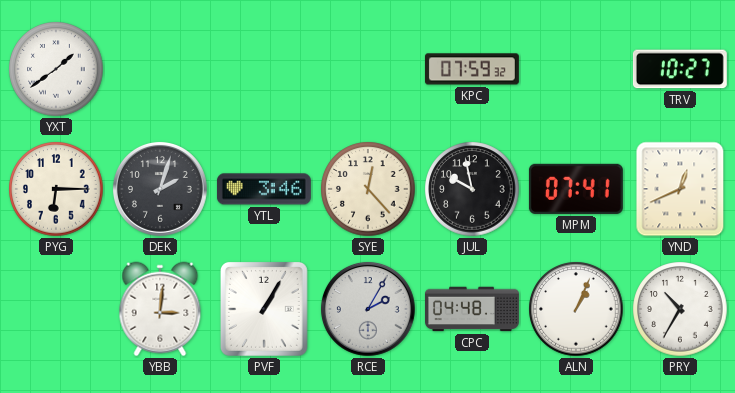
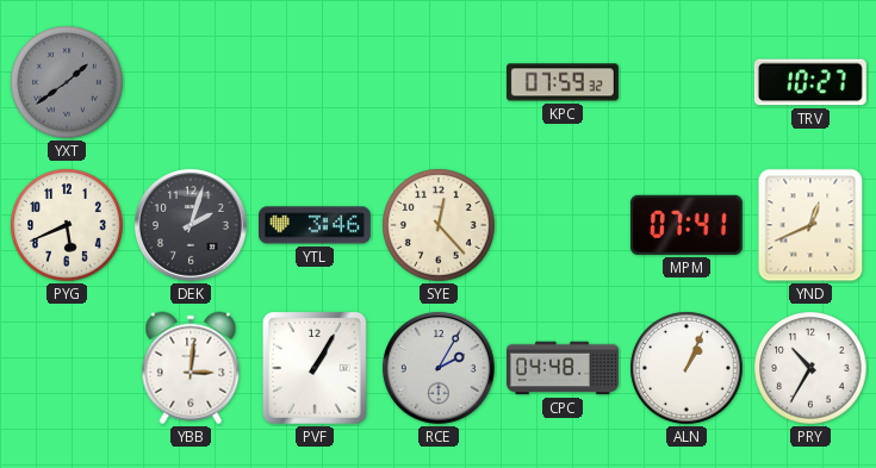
YXT dial: white -> grey
PYG: 6:15 -> 5:41
JUL: 9:58 -> none
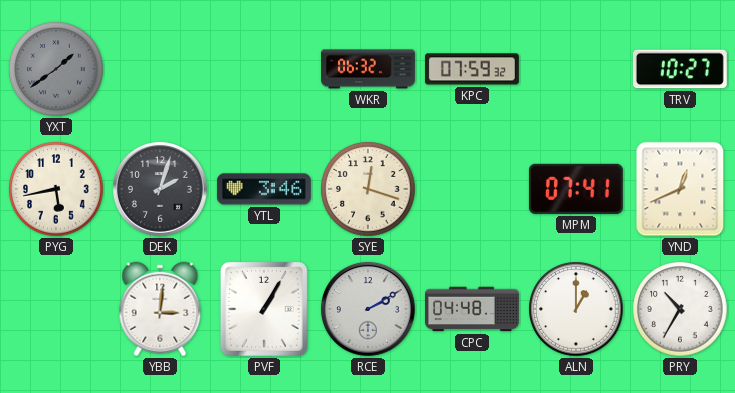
WKR: none -> 06:32
PYG: 5:41 -> 5:43
SYE: 12:23 -> 12:18
RCE: 2:05 -> 2:10
ALN: 1:04 -> 1:00
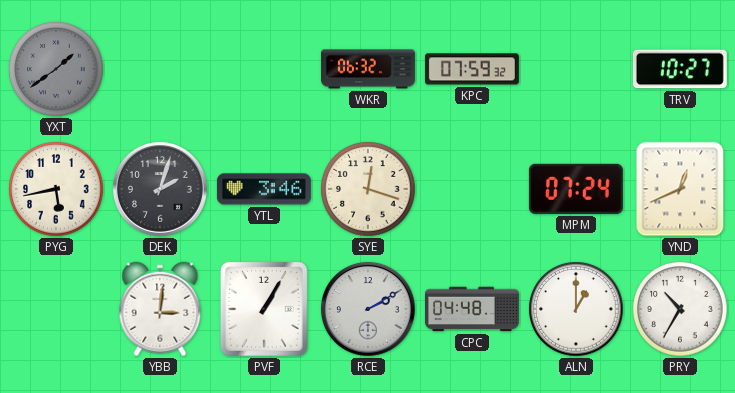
MPM: 07:41 -> 07:24
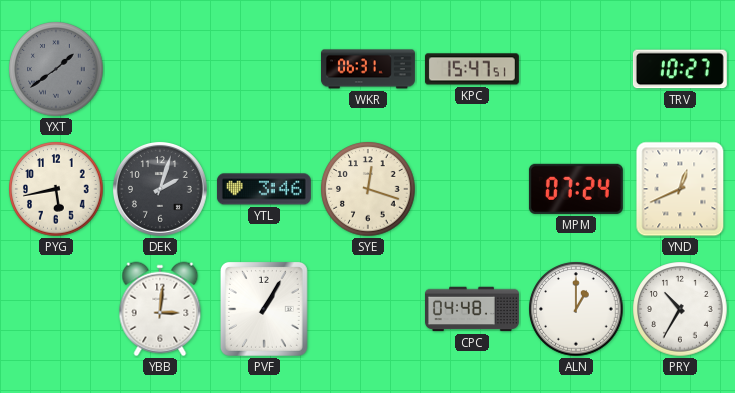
WKR: 06:32 -> 06:31
KPC: 07:59 -> 15:47
RCE: 2:10 -> none
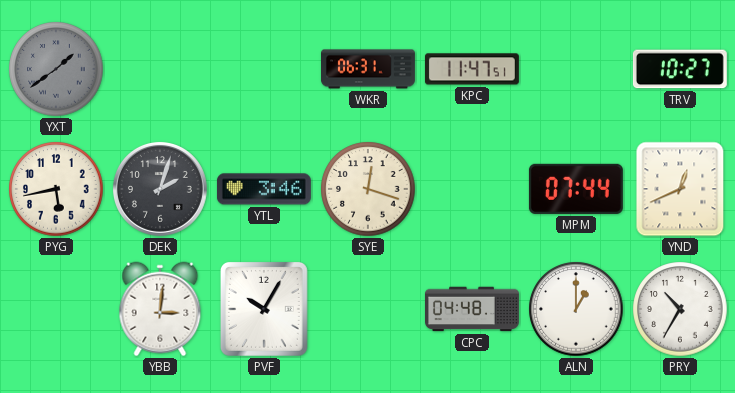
KPC: 15:47 -> 11:47
MPM: 07:24 -> 07:44
PVF: 1:05 -> 10:05
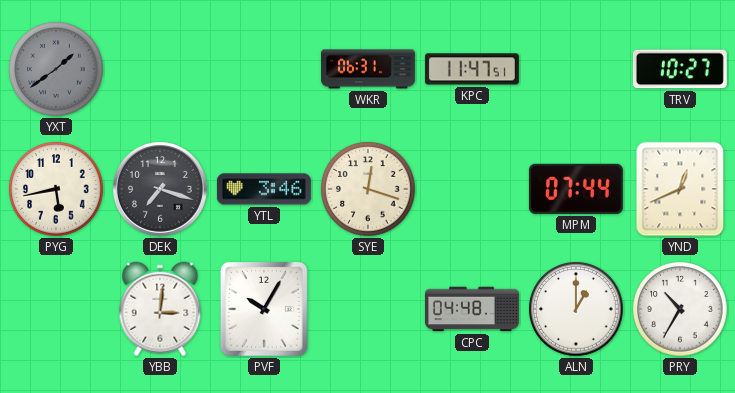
DEK: 2:03 -> 7:18
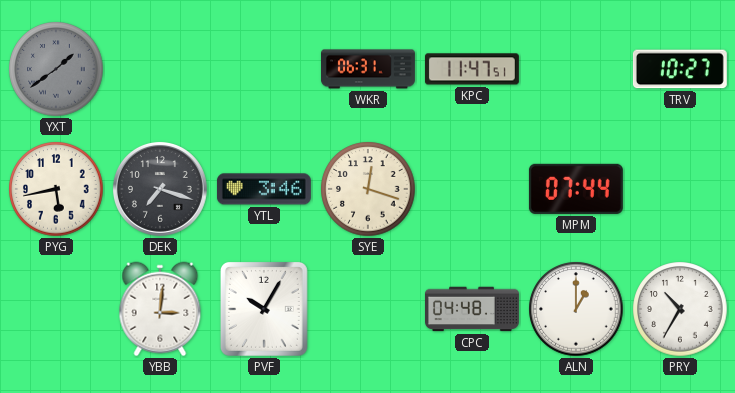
YND: 12:41 -> none
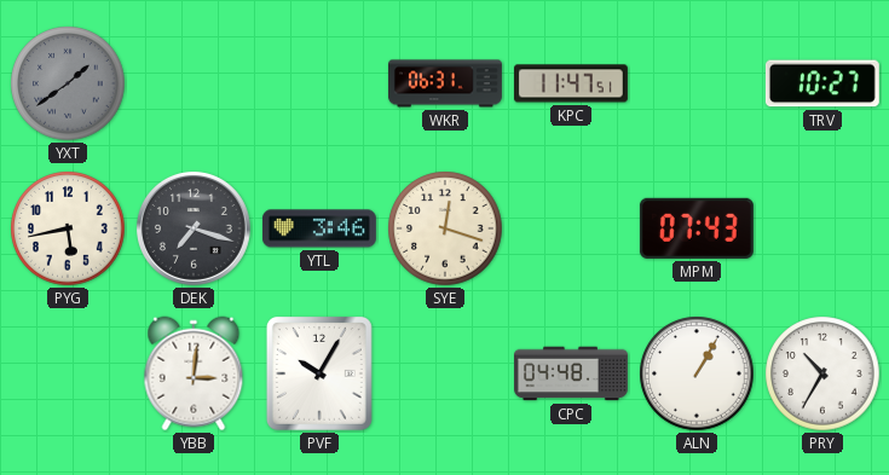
MPM: 07:44 -> 07:43
ALN: 1:00 -> 1:05
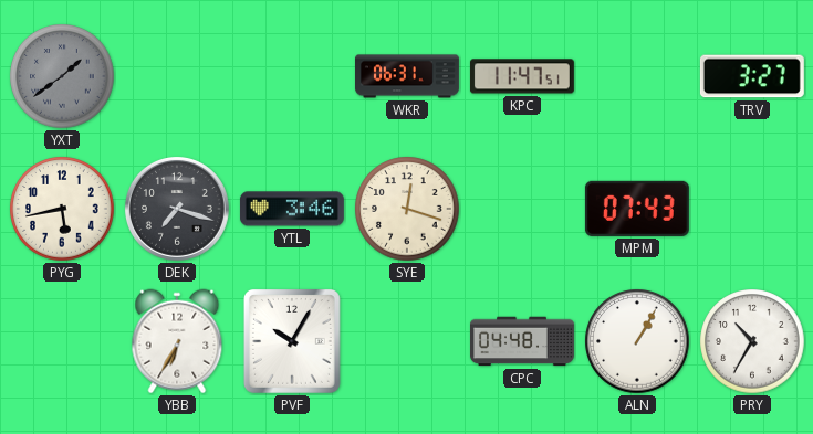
TRV: 10:27 -> 3:27
YBB: 3:01 -> 6:35
